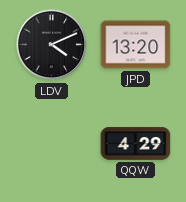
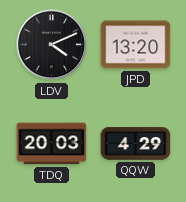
TDQ: none -> 20:03
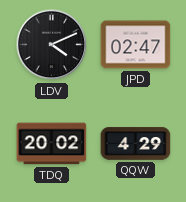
JPD: 13:20 -> 02:47
TDQ: 20:03 -> 20:02
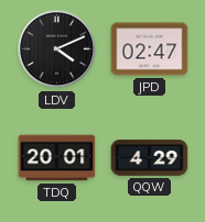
TDQ: 20:02 -> 20:01
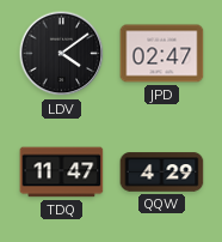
LDV: 4:11 -> 4:09
TDQ: 20:01 -> 11:47
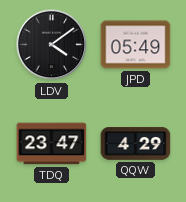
JPD: 02:47 -> 05:49
TDQ: 11:47 -> 23:47
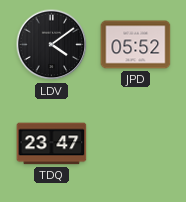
JPD: 05:49 -> 05:52
QQW: 4:29 -> none
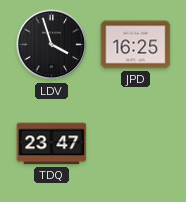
LDV: 4:09 -> 3:57
JPD: 05:52 -> 16:25
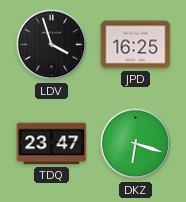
DKZ: none -> 6:18
